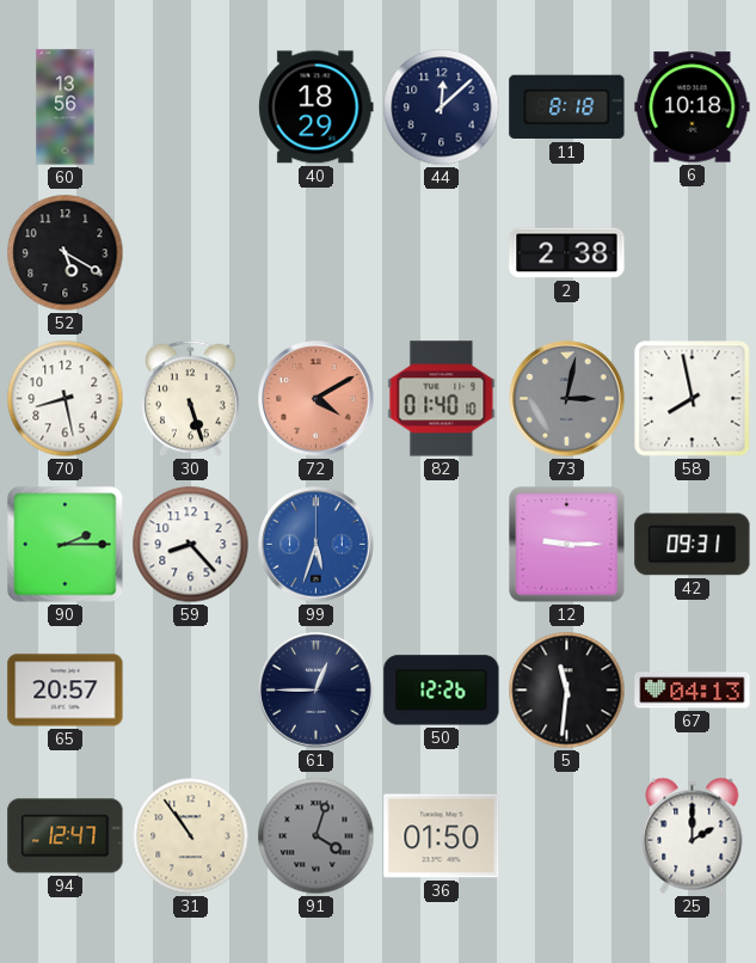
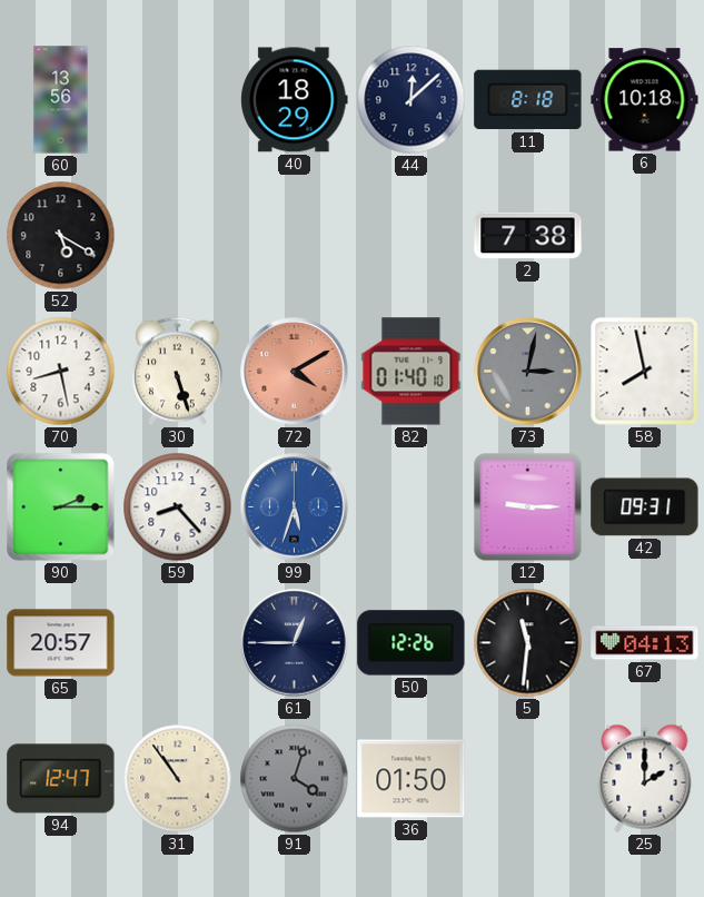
2: 2:38 -> 7:38
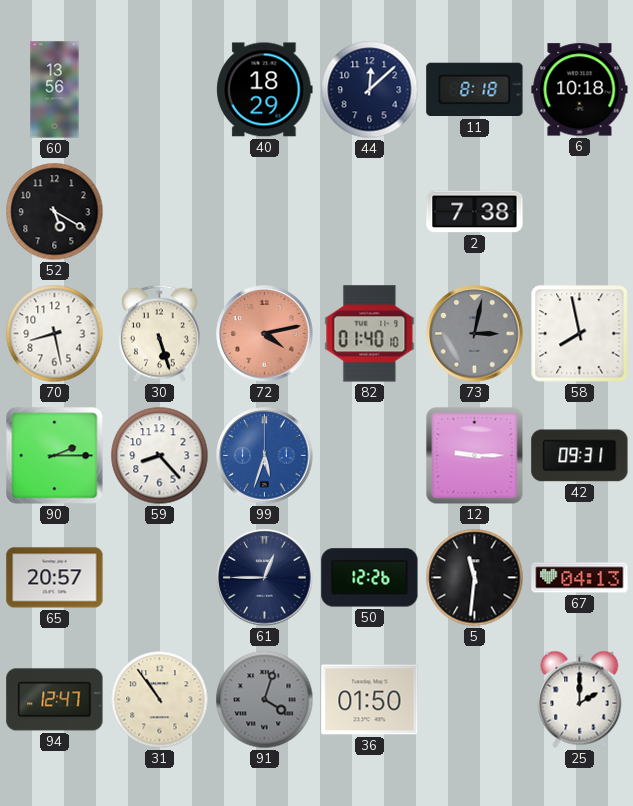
72: 4:10 -> 4:13
